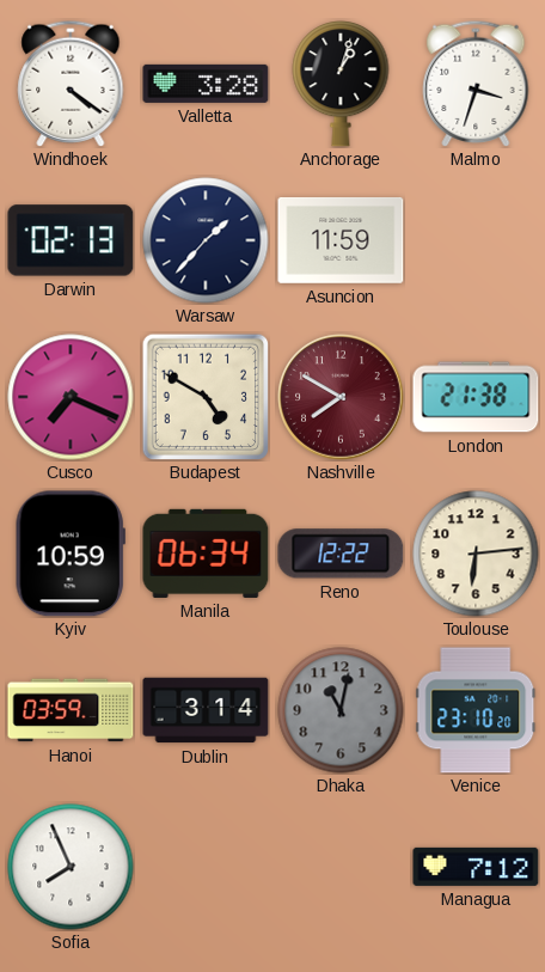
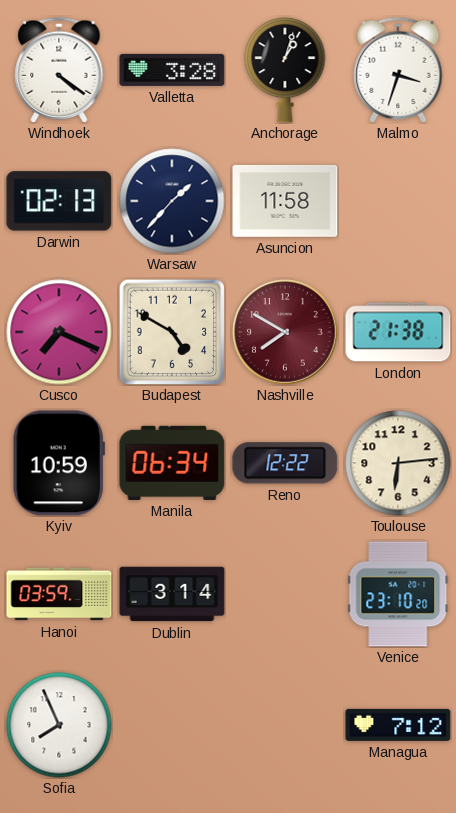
Asuncion: 11:59 -> 11:58
Dhaka: 11:02 -> none
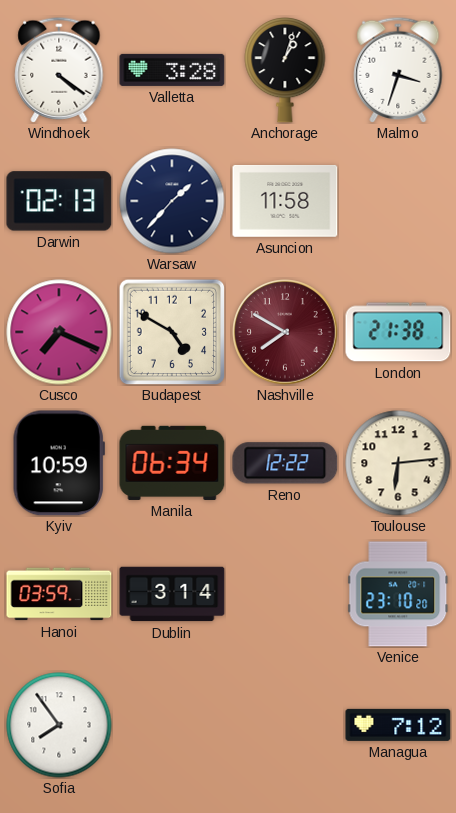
Sofia: 7:56 -> 7:54
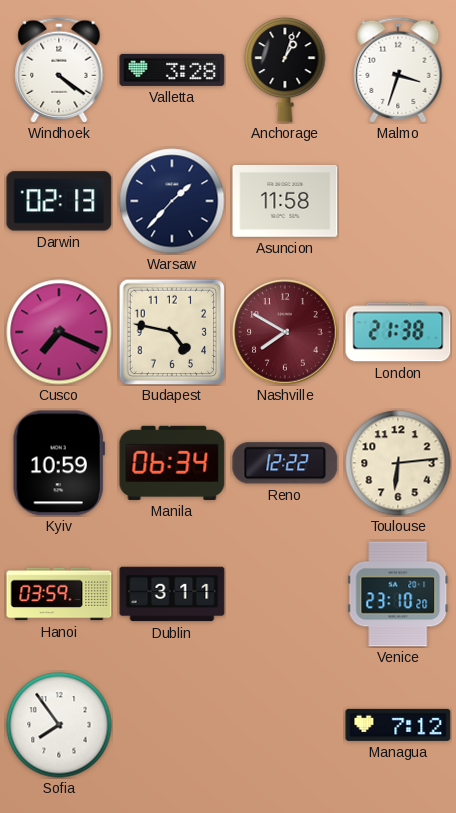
Budapest: 4:50 -> 4:47
Dublin: 3:14 -> 3:11
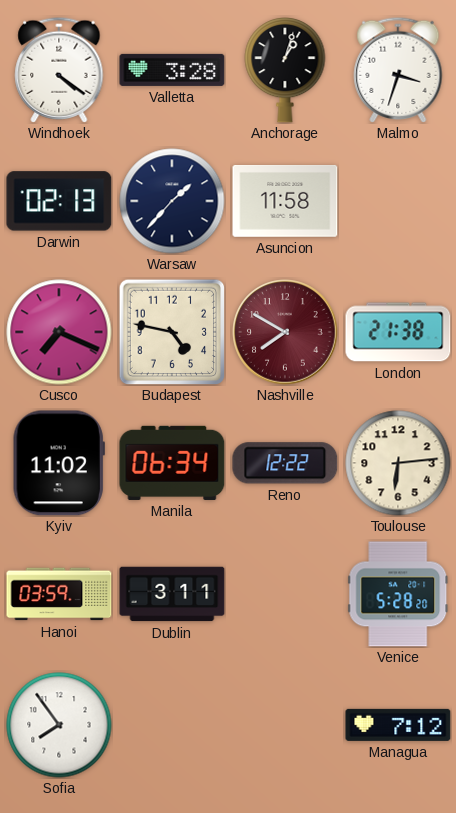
Kyiv: 10:59 -> 11:02
Venice: 23:10 -> 5:28
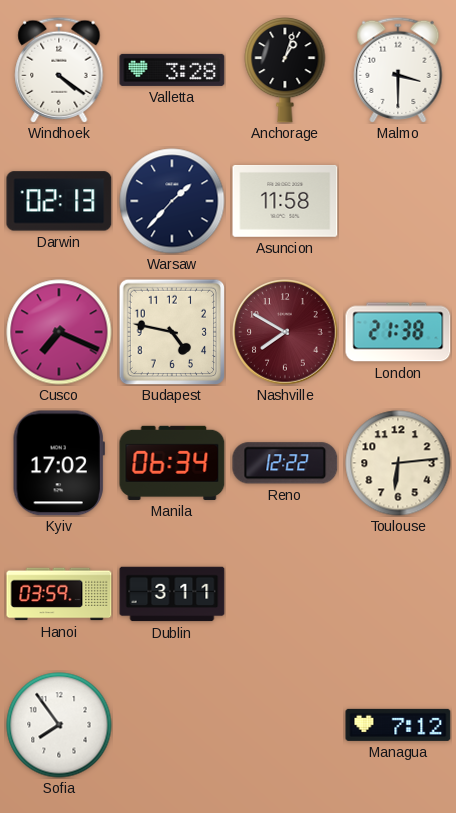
Malmo: 3:33 -> 3:30
Kyiv: 11:02 -> 17:02
Venice: 5:28 -> none
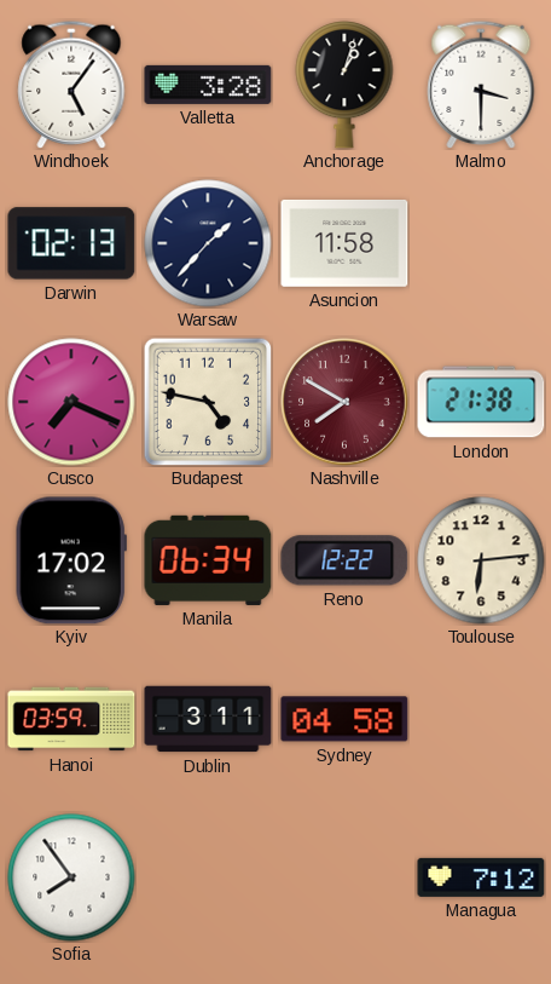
Windhoek: 4:21 -> 5:06
Sydney: none -> 04:58
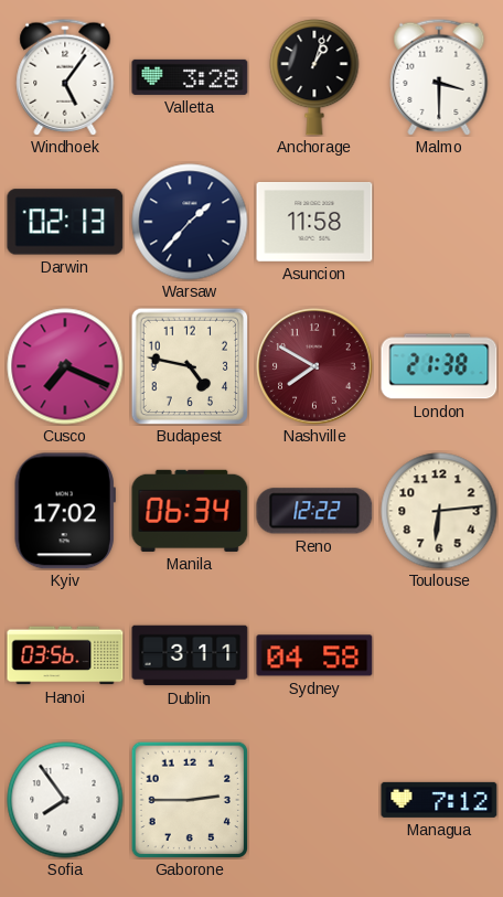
Hanoi: 03:59 -> 03:56
Gaborone: none -> 2:45
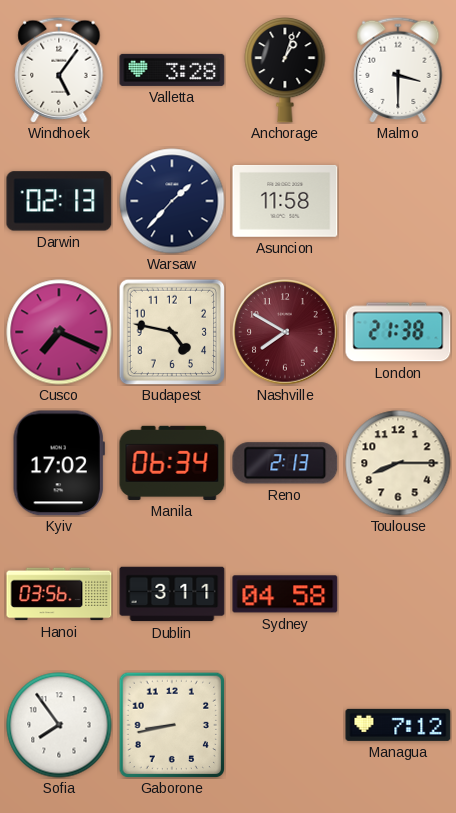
Reno: 12:22 -> 2:13
Toulouse: 6:14 -> 8:15
Gaborone: 2:45 -> 8:43
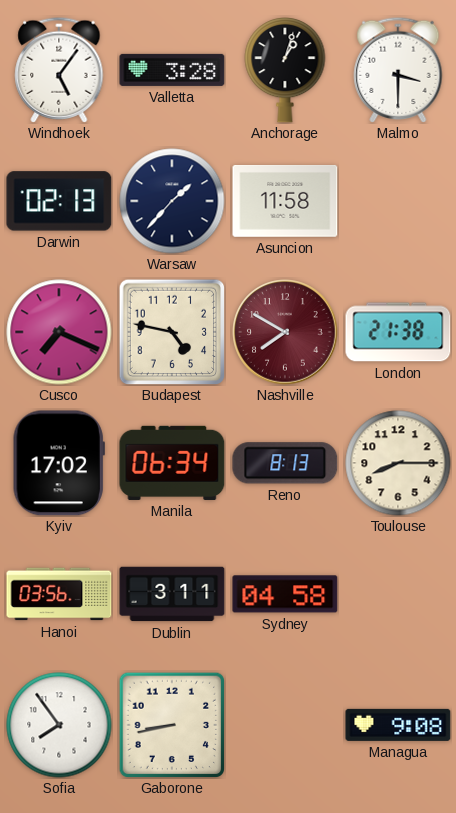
Reno: 2:13 -> 8:13
Managua: 7:12 -> 9:08
